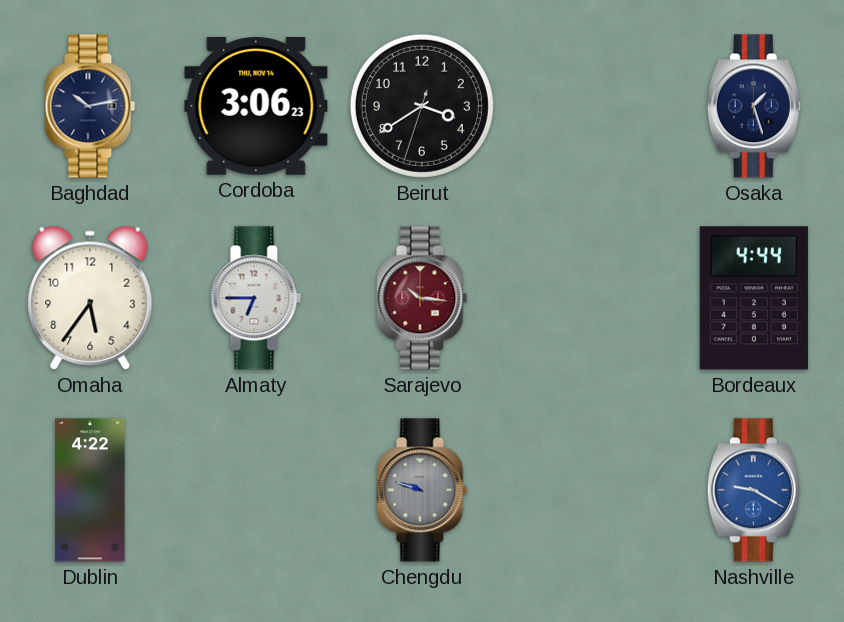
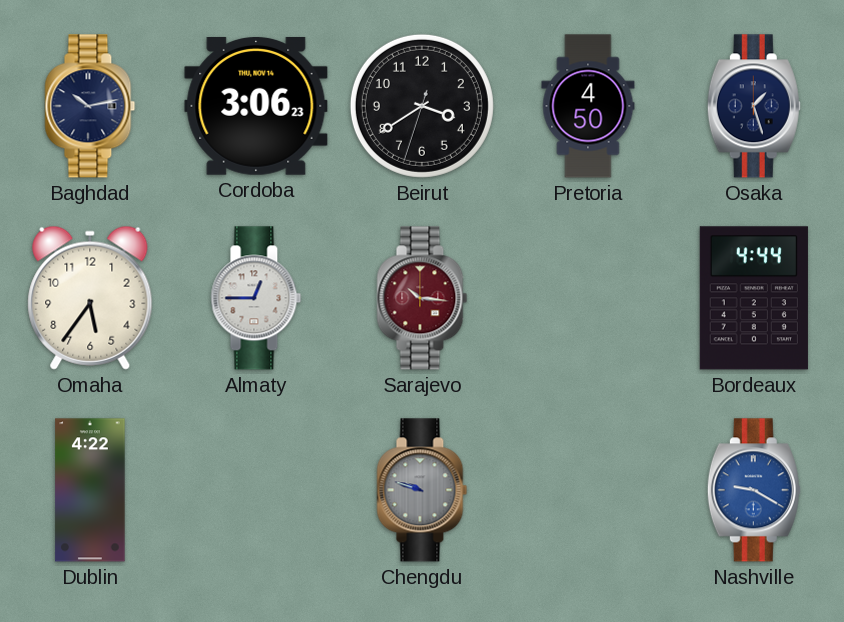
Pretoria: none -> 4:50
Almaty: 6:45 -> 12:45
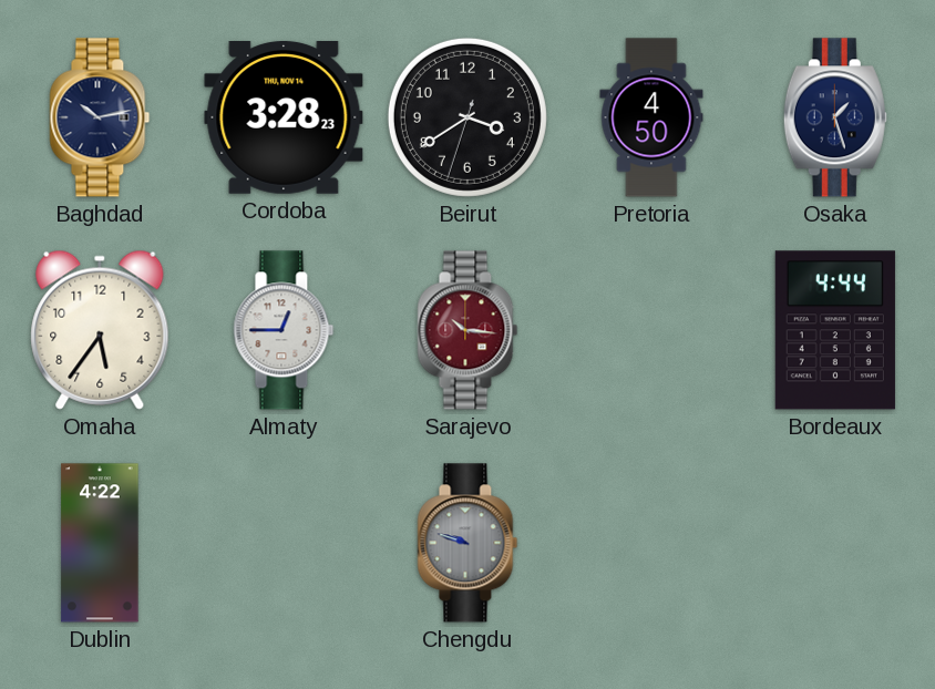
Cordoba: 3:06 -> 3:28
Nashville: 9:20 -> none
